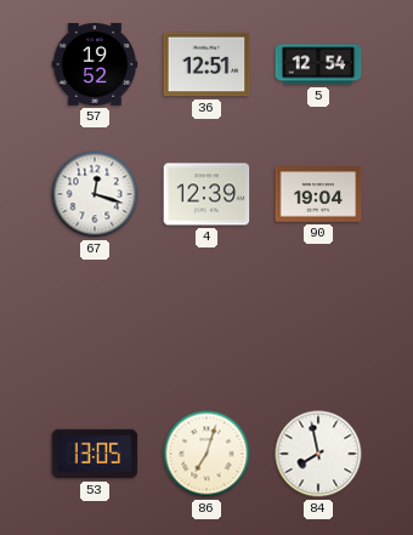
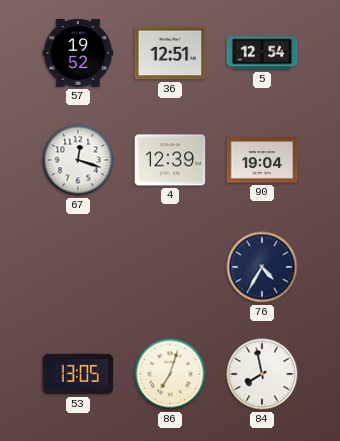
76: none -> 4:35
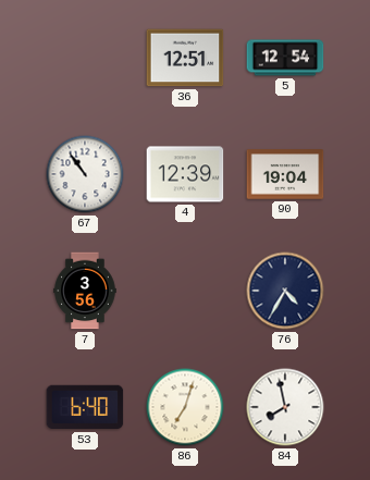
57: 19:52 -> none
67: 12:18 -> 10:54
7: none -> 3:56
53: 13:05 -> 6:40
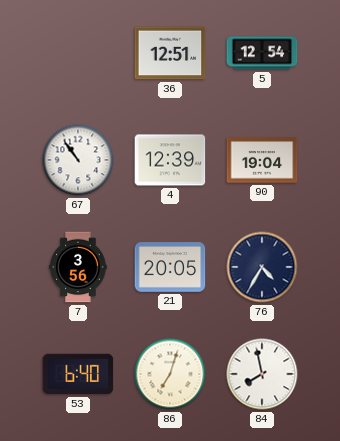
21: none -> 20:05
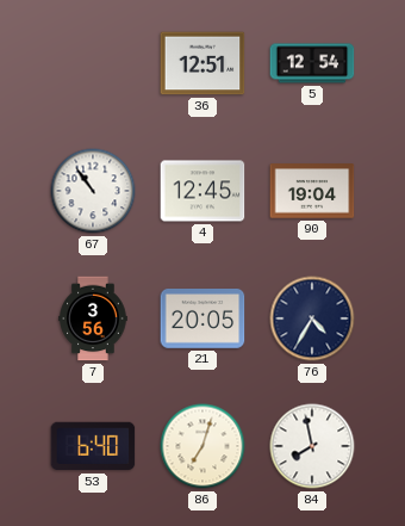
4: 12:39 -> 12:45
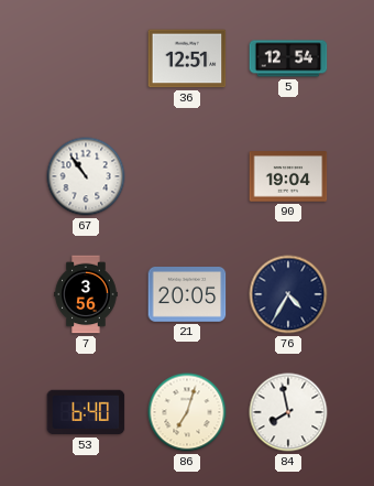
4: 12:45 -> none
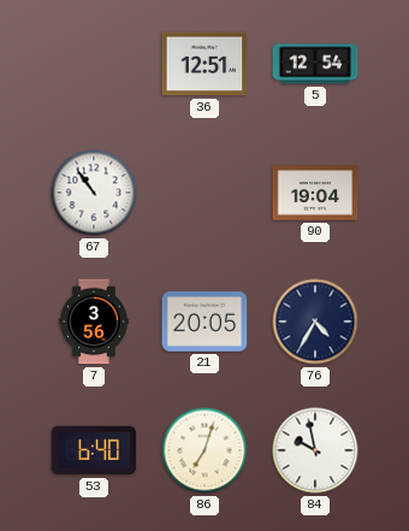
84: 7:58 -> 9:58
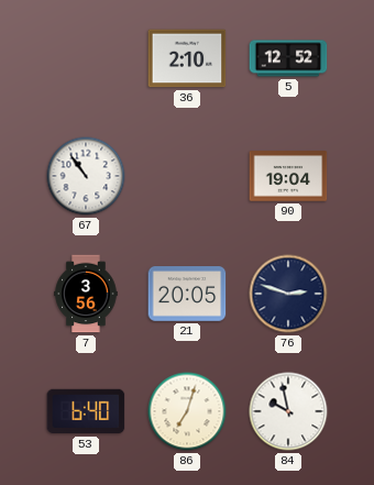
36: 12:51 -> 2:10
5: 12:54 -> 12:52
76: 4:35 -> 2:48
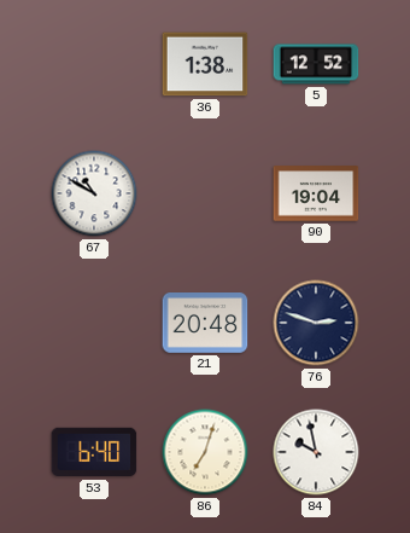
36: 2:10 -> 1:38
67: 10:54 -> 10:50
7: 3:56 -> none
21: 20:05 -> 20:48
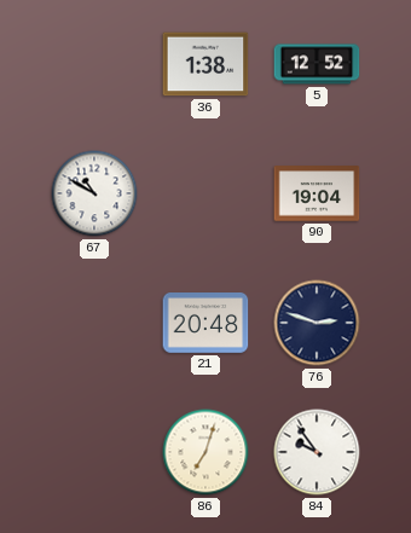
53: 6:40 -> none
84: 9:58 -> 9:54
